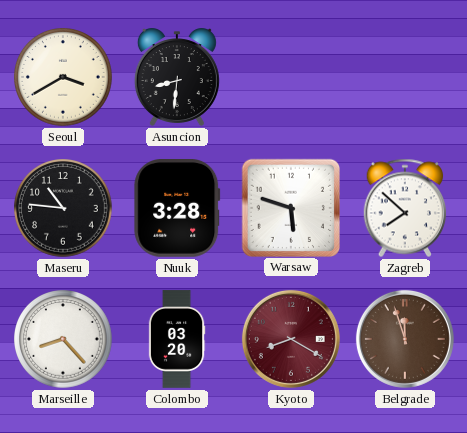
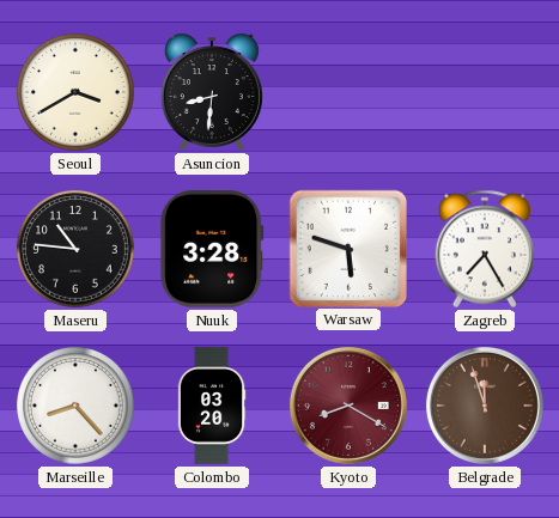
Zagreb: 7:52 -> 7:25
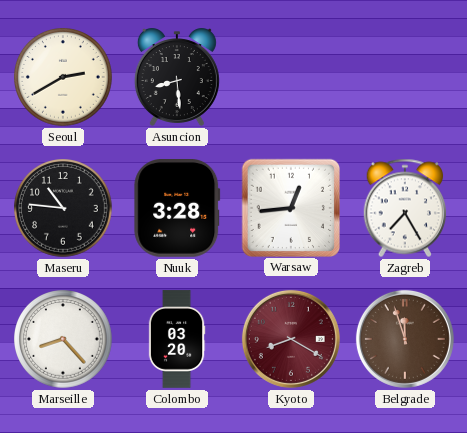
Seoul: 3:40 -> 2:40
Asuncion: 8:31 -> 8:29
Warsaw: 5:48 -> 12:44
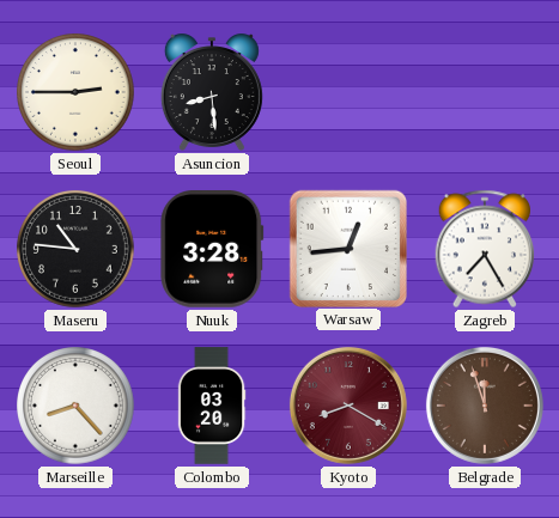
Seoul: 2:40 -> 2:45
